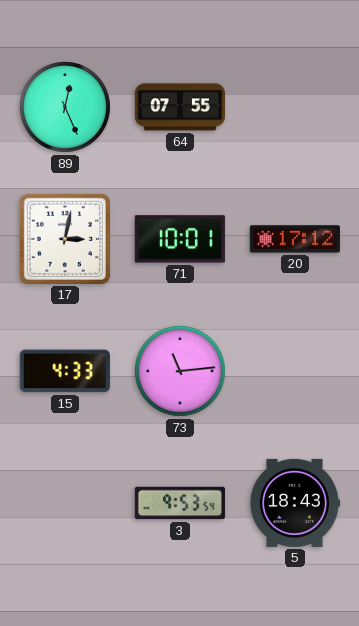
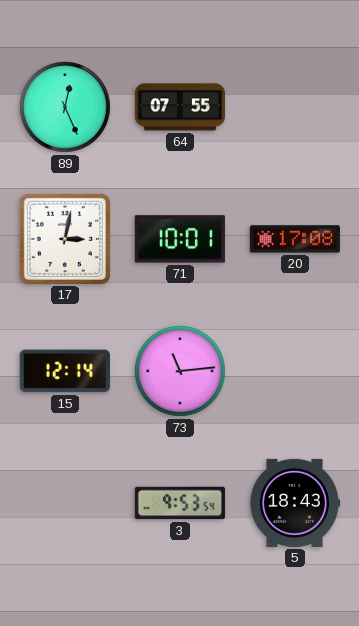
20: 17:12 -> 17:08
15: 4:33 -> 12:14
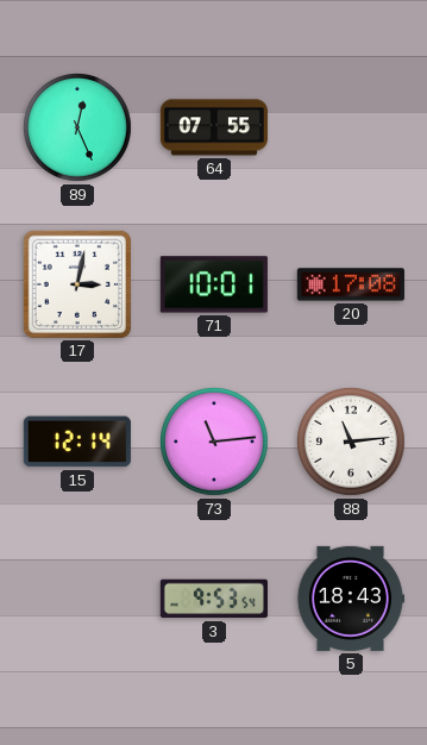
88: none -> 11:14
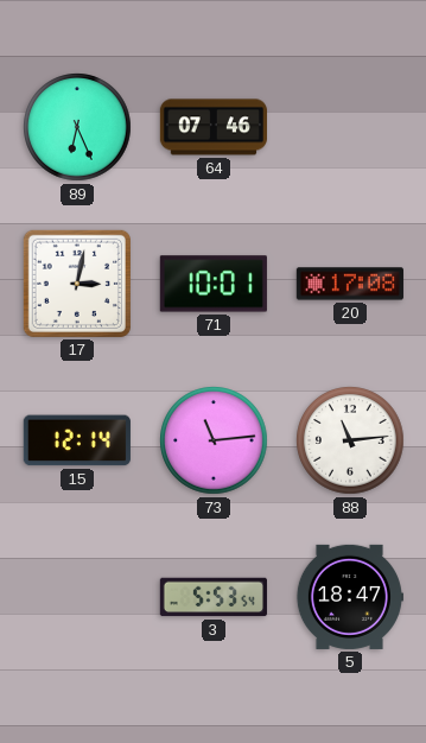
89: 12:26 -> 6:26
64: 07:55 -> 07:46
3: 9:53 -> 5:53
5: 18:43 -> 18:47
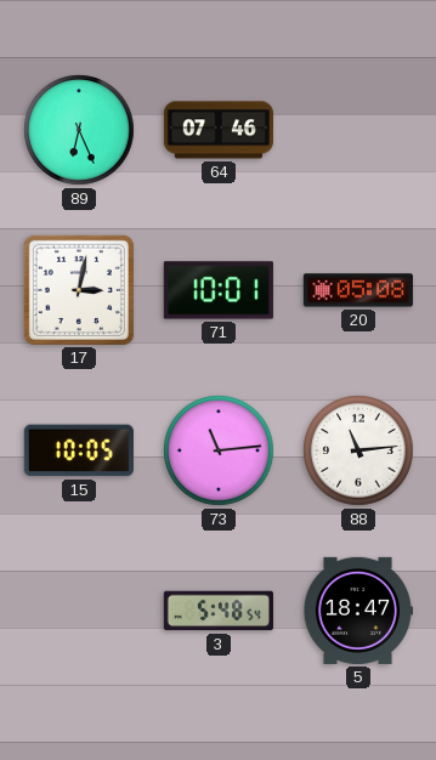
20: 17:08 -> 05:08
15: 12:14 -> 10:05
3: 5:53 -> 5:48
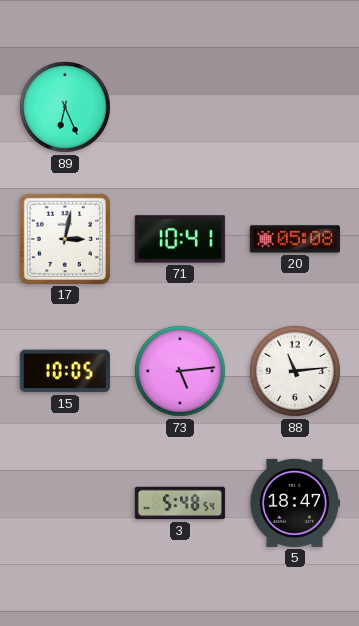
64: 07:46 -> none
71: 10:01 -> 10:41
73: 11:14 -> 5:14
